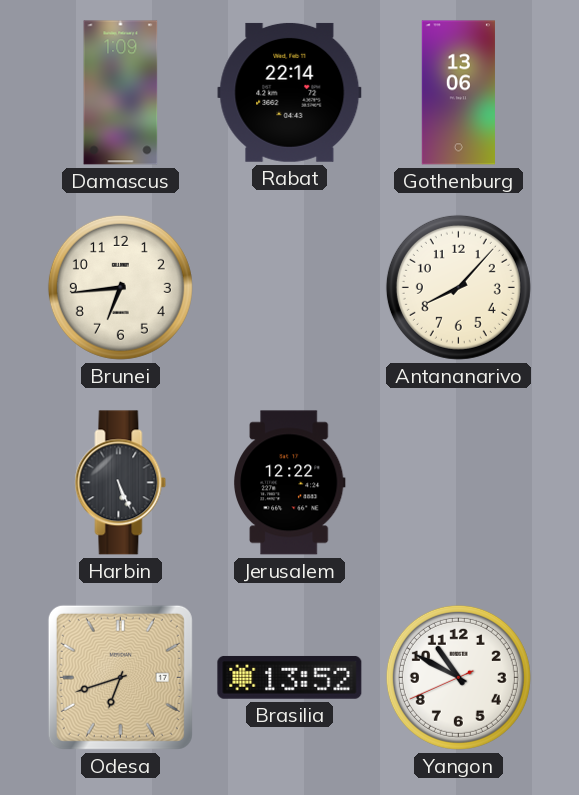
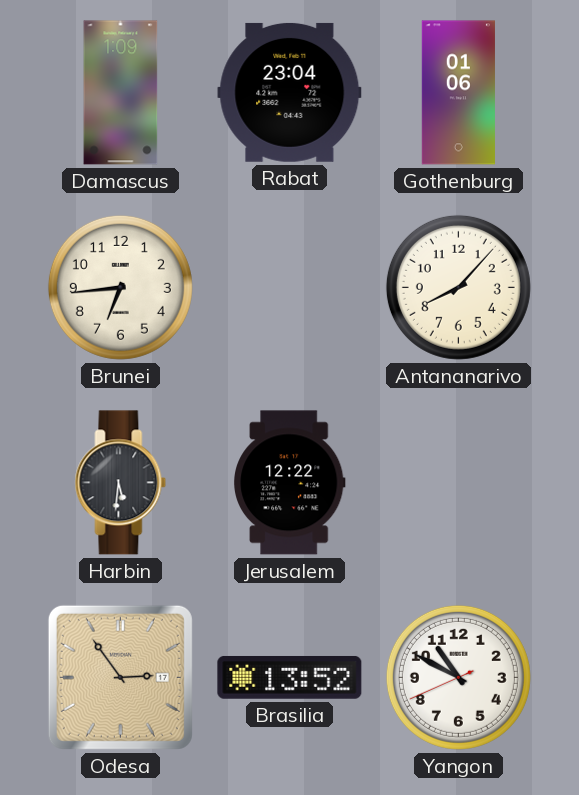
Rabat: 22:14 -> 23:04
Gothenburg: 13:06 -> 01:06
Harbin: 5:26 -> 5:31
Odesa: 6:42 -> 2:54
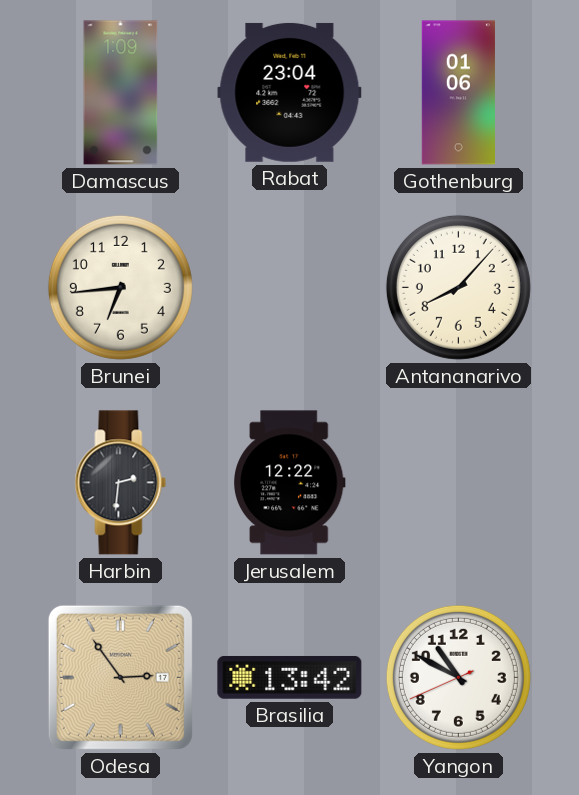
Harbin: 5:31 -> 2:31
Brasilia: 13:52 -> 13:42
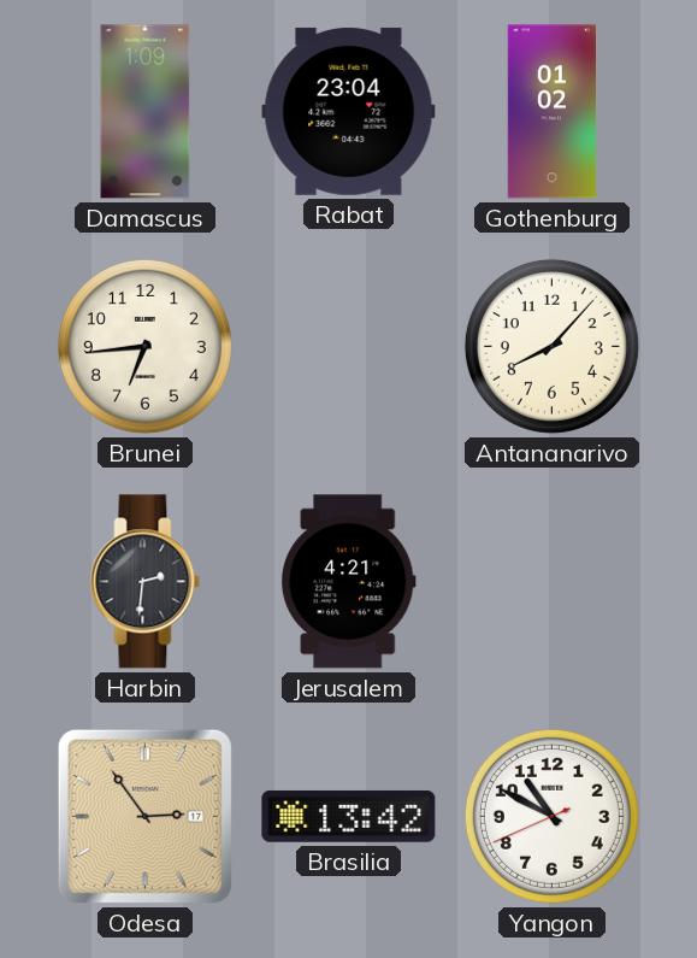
Gothenburg: 01:06 -> 01:02
Jerusalem: 12:22 -> 4:21
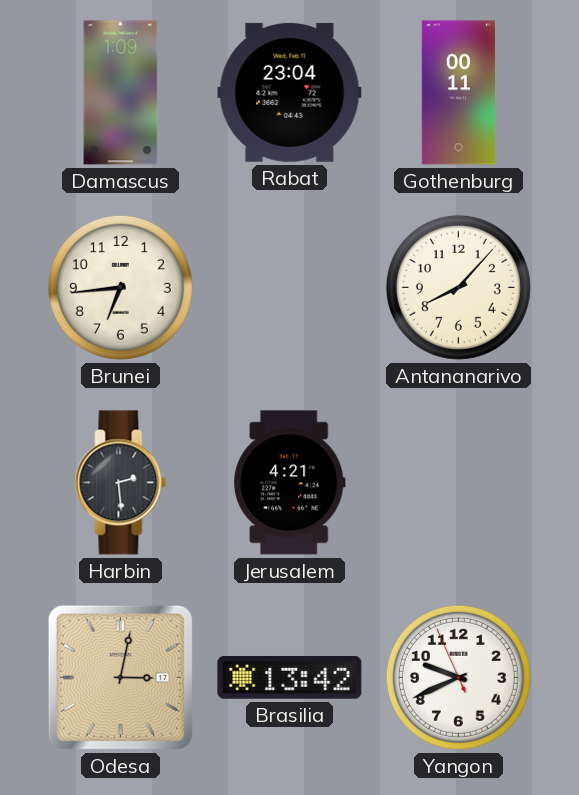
Gothenburg: 01:02 -> 00:11
Harbin: 2:31 -> 2:29
Odesa: 2:54 -> 3:02
Yangon: 10:49 -> 9:40
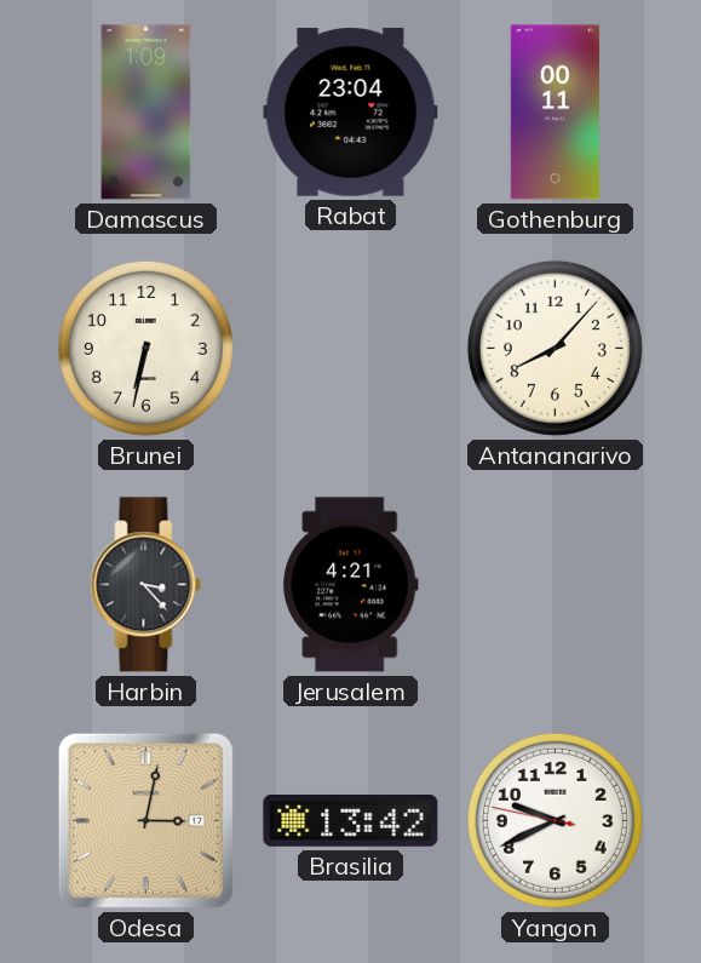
Brunei: 6:44 -> 6:32
Harbin: 2:29 -> 3:23
Yangon: 9:40:56 -> 9:40:47
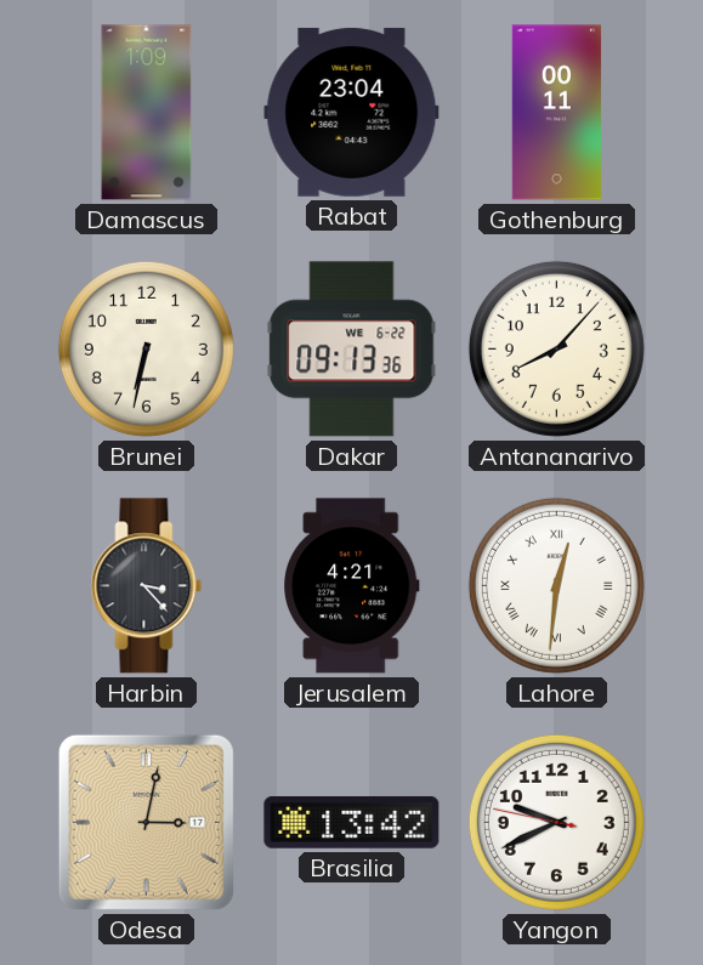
Dakar: none -> 09:13
Lahore: none -> 12:31
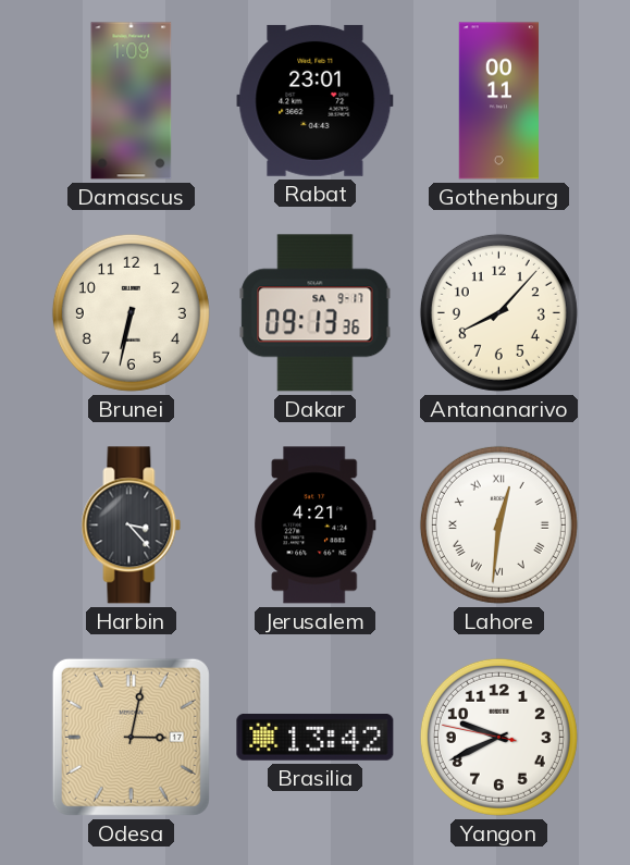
Rabat: 23:04 -> 23:01
Dakar date: WE 6-22 -> SA 9-17
